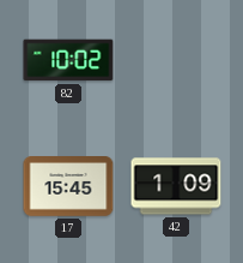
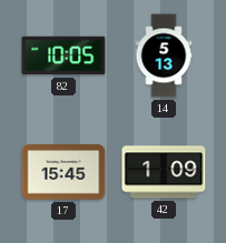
82: 10:02 -> 10:05
14: none -> 5:13
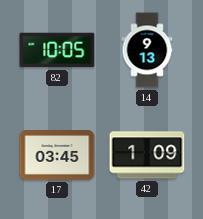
14: 5:13 -> 9:13
17: 15:45 -> 03:45
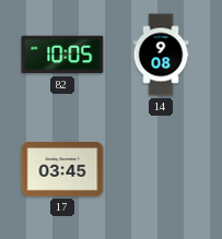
14: 9:13 -> 9:08
42: 1:09 -> none
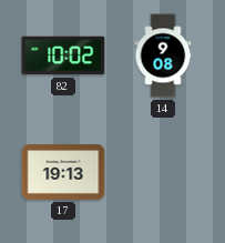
82: 10:05 -> 10:02
17: 03:45 -> 19:13
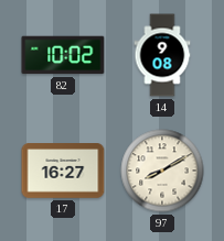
17: 19:13 -> 16:27
97: none -> 8:10
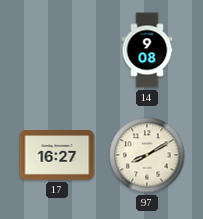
82: 10:02 -> none
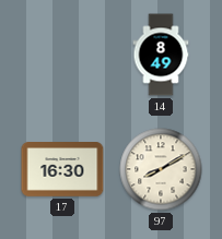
14: 9:08 -> 8:49
17: 16:27 -> 16:30
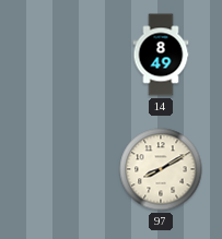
17: 16:30 -> none
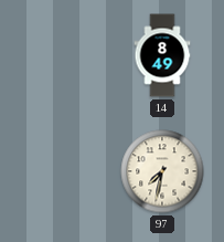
97: 8:10 -> 7:32
